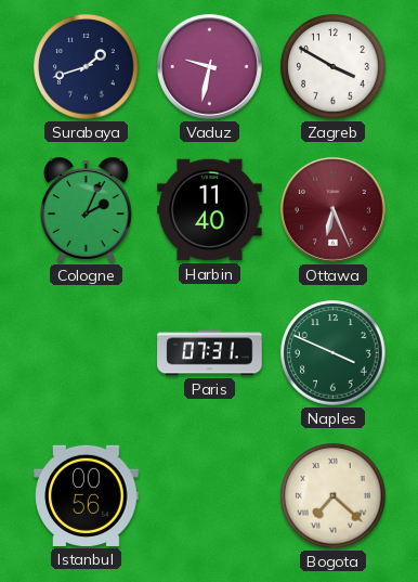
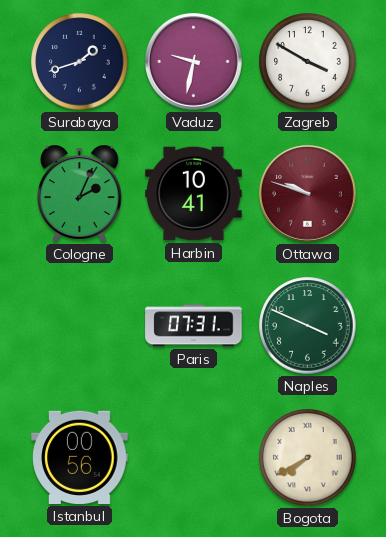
Harbin: 11:40 -> 10:41
Ottawa: 6:26 -> 9:48
Bogota: 7:22 -> 7:40
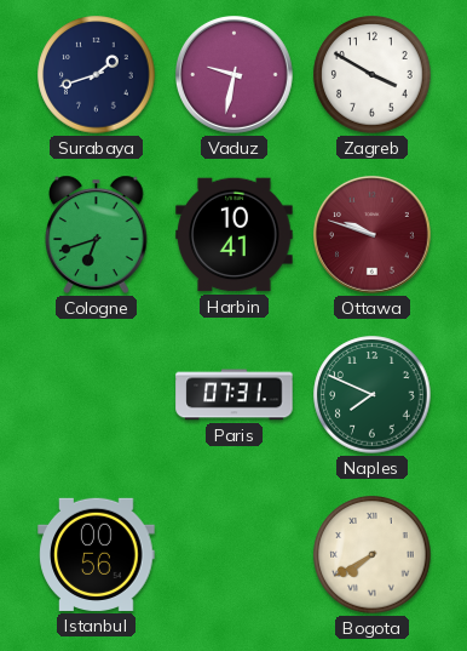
Cologne: 2:04 -> 6:42
Naples: 3:49 -> 7:49
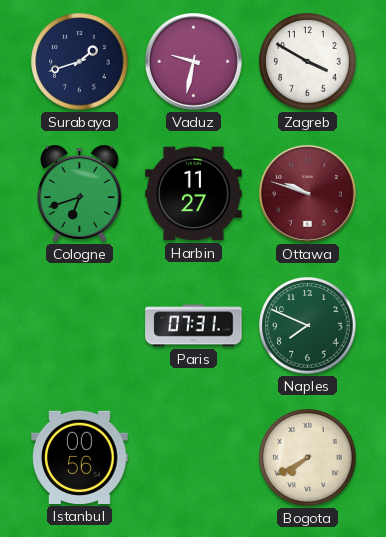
Harbin: 10:41 -> 11:27
